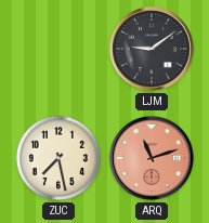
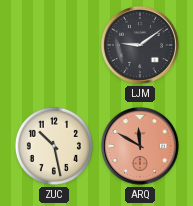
ZUC: 7:28 -> 10:28
ARQ: 11:12 -> 11:50
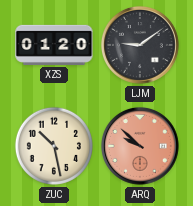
XZS: none -> 01:20
ARQ: 11:50 -> 9:52
